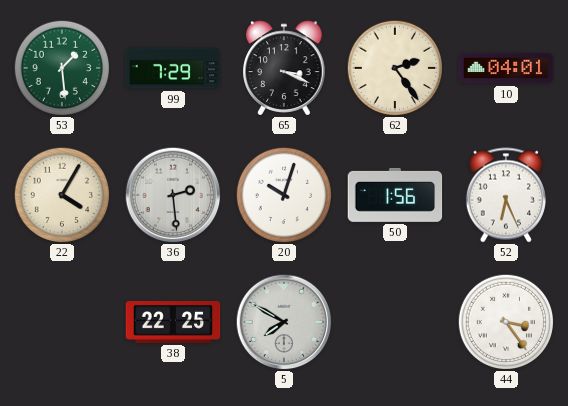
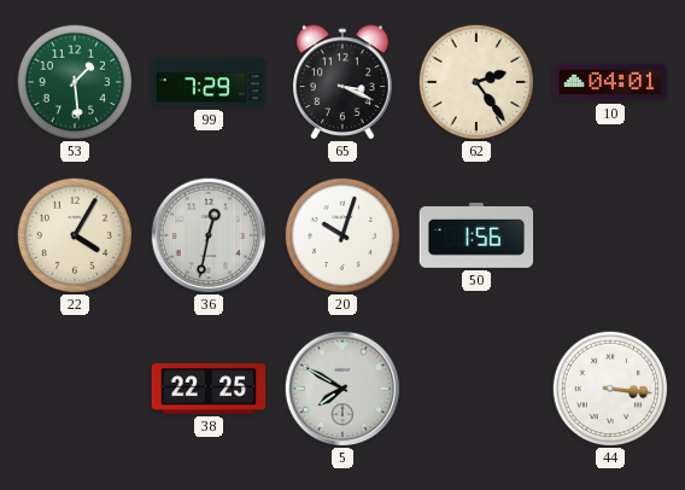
36: 2:29 -> 12:32
52: 6:26 -> none
44: 3:24 -> 3:16
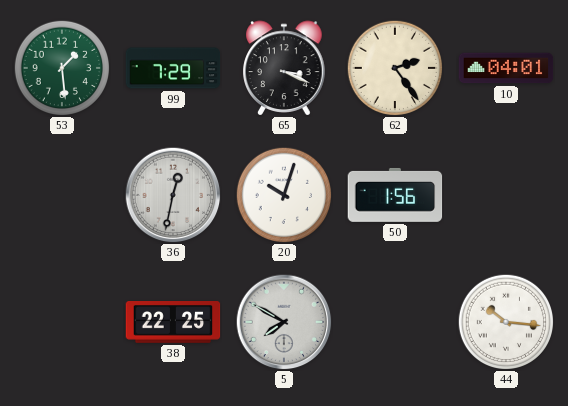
22: 4:05 -> none
44: 3:16 -> 10:16
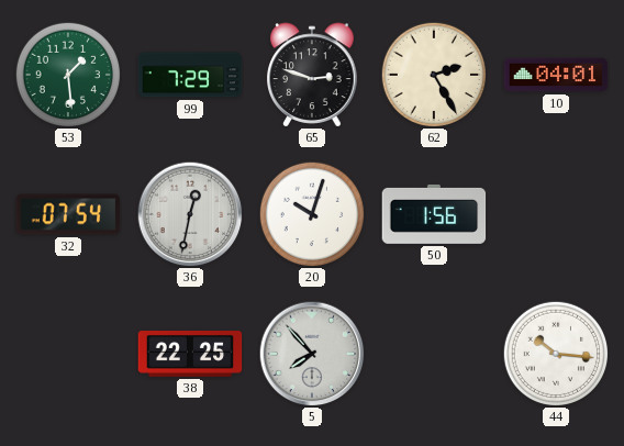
65: 3:19 -> 2:48
62: 2:24 -> 2:25
32: none -> 07:54
5: 7:50 -> 7:53
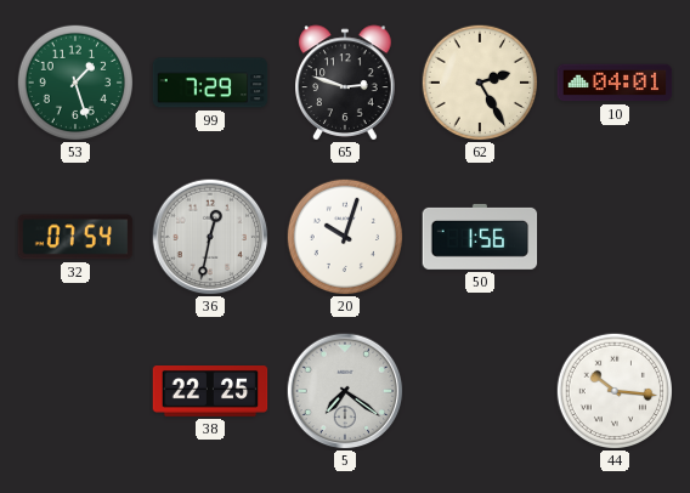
53: 1:29 -> 1:27
5: 7:53 -> 7:21
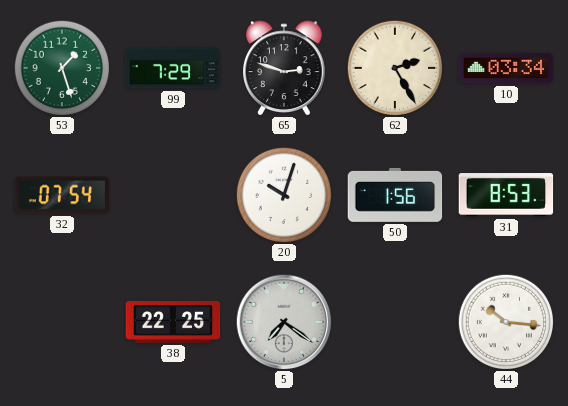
10: 04:01 -> 03:34
36: 12:32 -> none
31: none -> 8:53
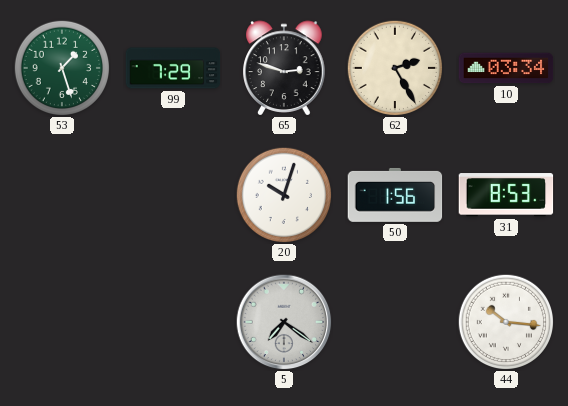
32: 07:54 -> none
38: 22:25 -> none
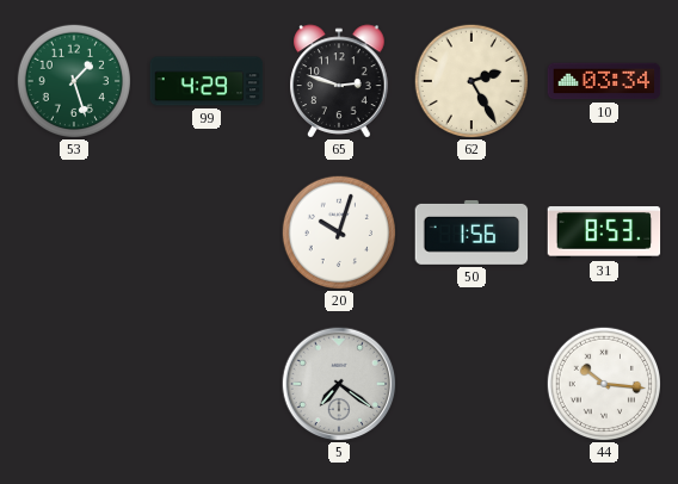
99: 7:29 -> 4:29
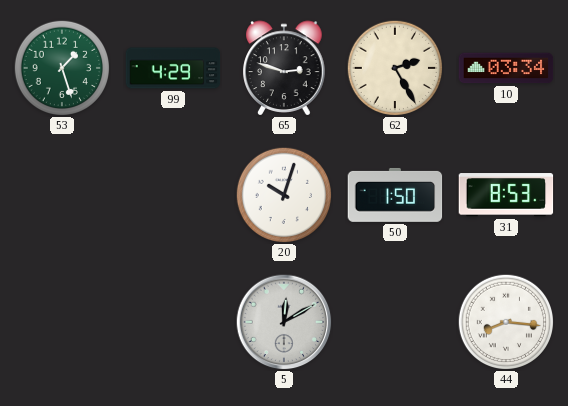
50: 1:56 -> 1:50
5: 7:21 -> 12:10
44: 10:16 -> 8:16
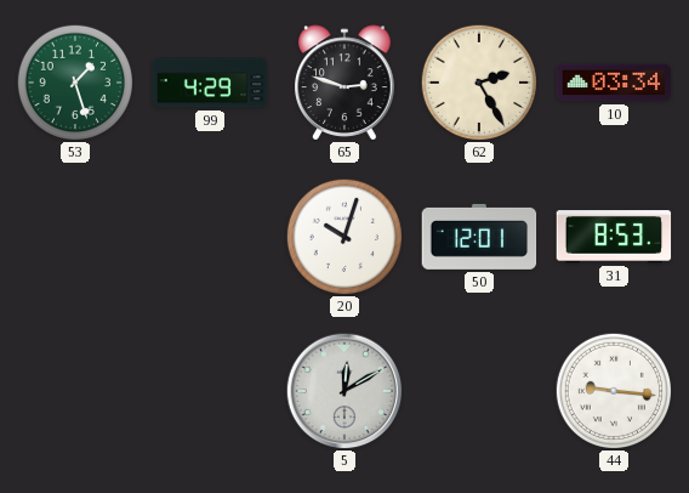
50: 1:50 -> 12:01
44: 8:16 -> 9:16
